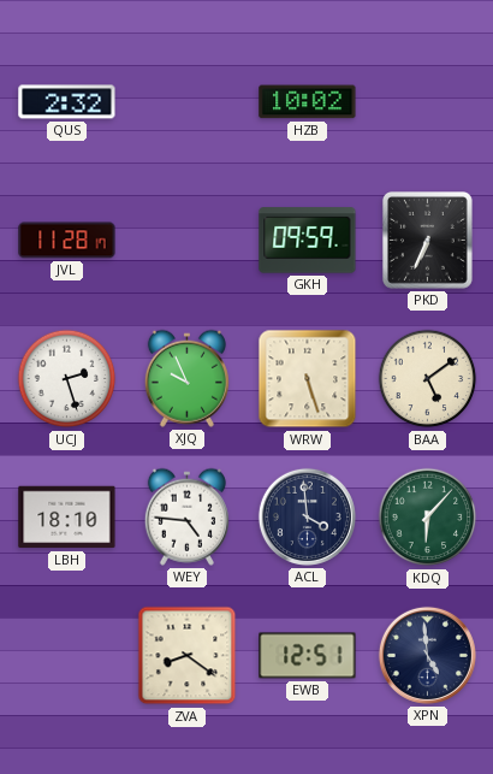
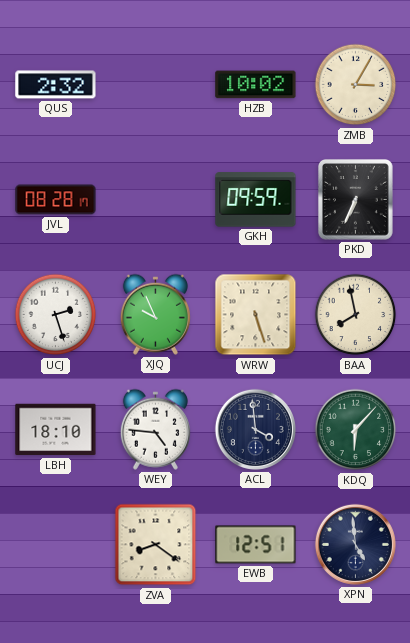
ZMB: none -> 3:05
JVL: 11:28 -> 08:28
BAA: 5:09 -> 7:58
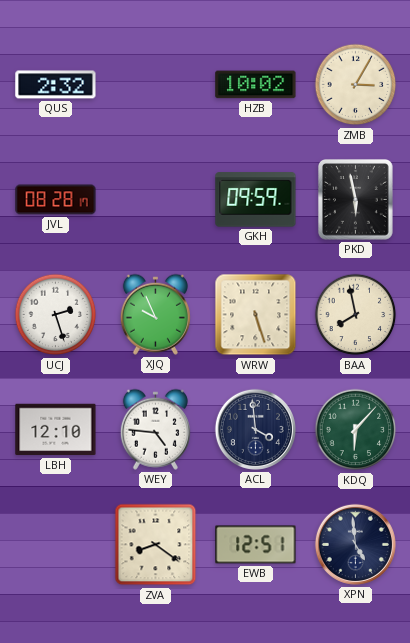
PKD: 6:34 -> 5:58
LBH: 18:10 -> 12:10
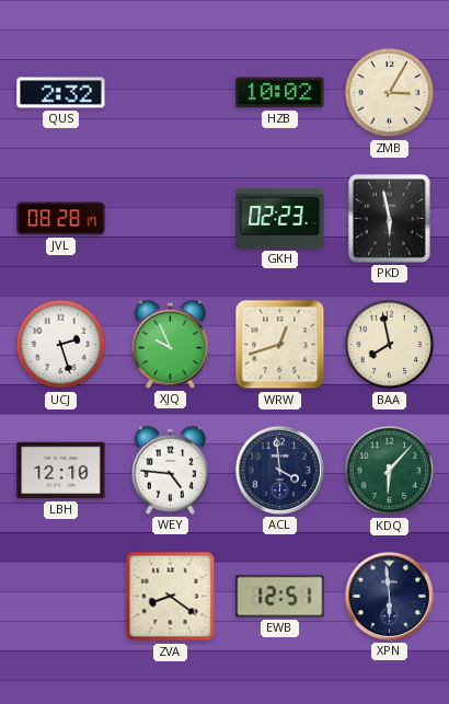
GKH: 09:59 -> 02:23
WRW: 5:27 -> 12:42
XPN: 4:59 -> 5:59
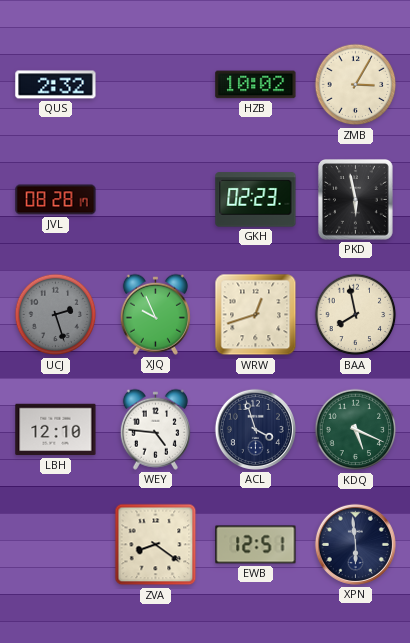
UCJ dial: white -> grey
ACL: 3:59 -> 3:57
KDQ: 6:07 -> 5:19
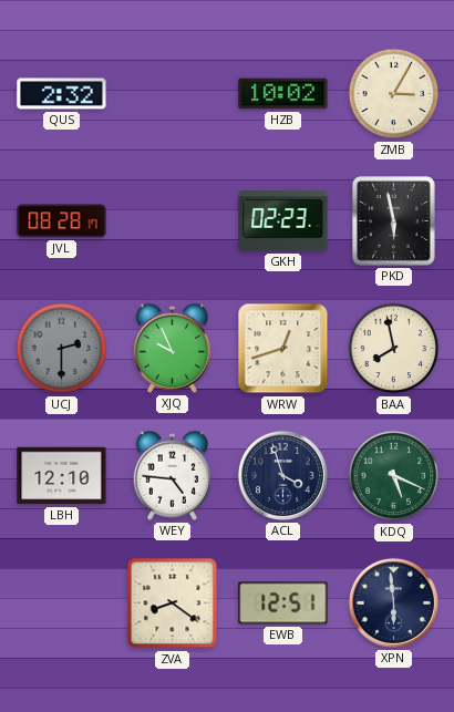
UCJ: 2:27 -> 2:30
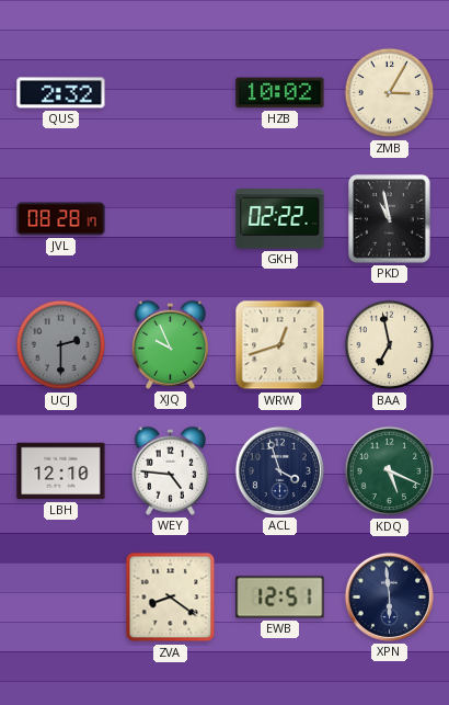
GKH: 02:23 -> 02:22
PKD: 5:58 -> 10:58
BAA: 7:58 -> 6:58
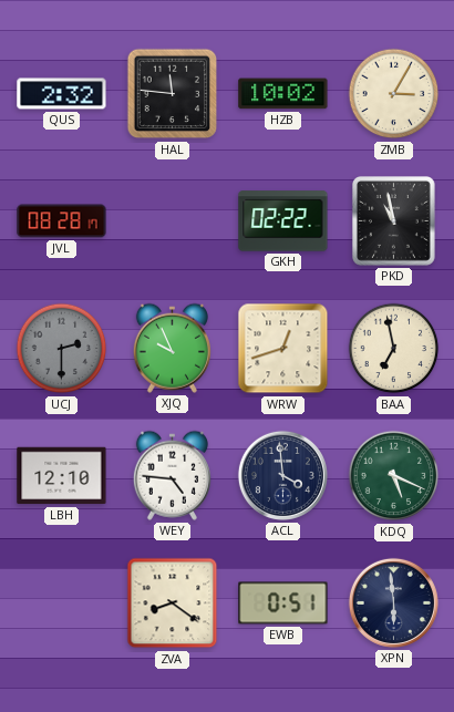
HAL: none -> 11:46
ACL: 3:57 -> 3:59
EWB: 12:51 -> 0:51
